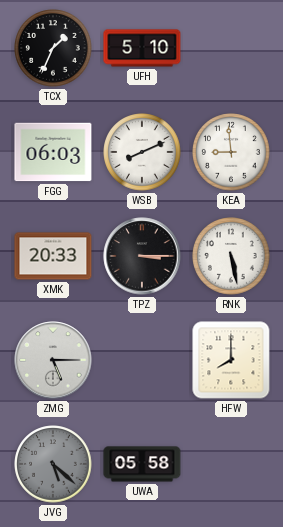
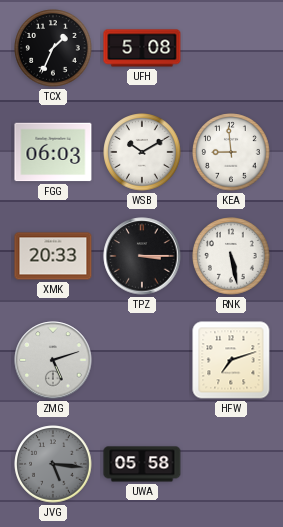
UFH: 5:10 -> 5:08
WSB: 8:11 -> 10:10
ZMG: 5:15 -> 5:12
HFW: 8:00 -> 7:12
JVG: 5:22 -> 5:16
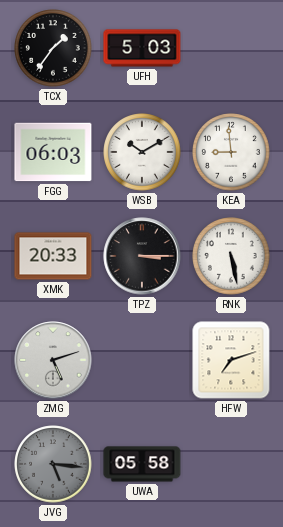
TCX: 1:34 -> 1:36
UFH: 5:08 -> 5:03
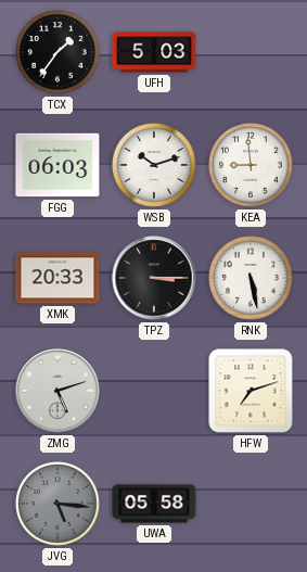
WSB: 10:10 -> 10:12
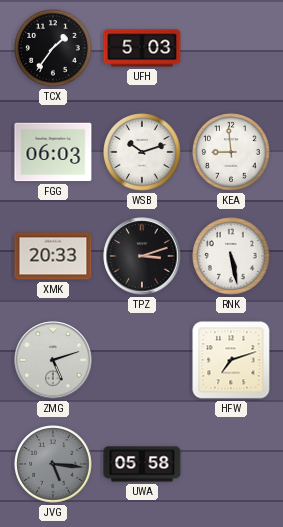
TPZ: 3:15 -> 3:12
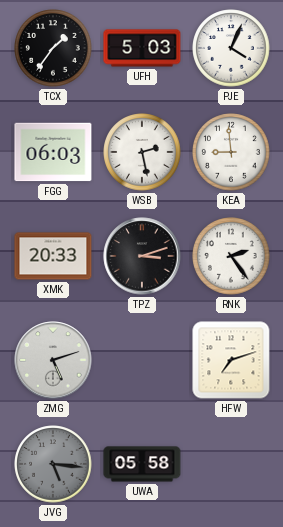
PJE: none -> 4:04
WSB: 10:12 -> 2:28
RNK: 5:28 -> 2:24
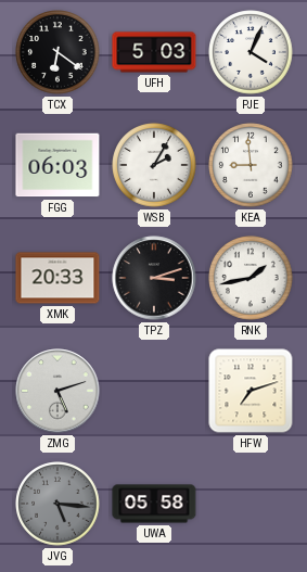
TCX: 1:36 -> 6:21
WSB: 2:28 -> 2:05
RNK: 2:24 -> 1:43
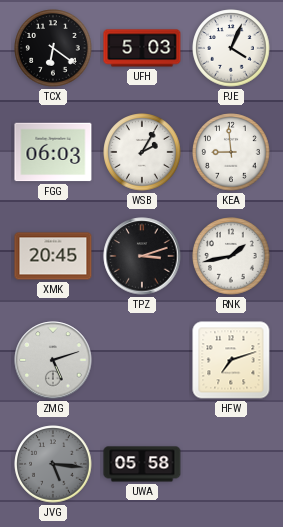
XMK: 20:33 -> 20:45
